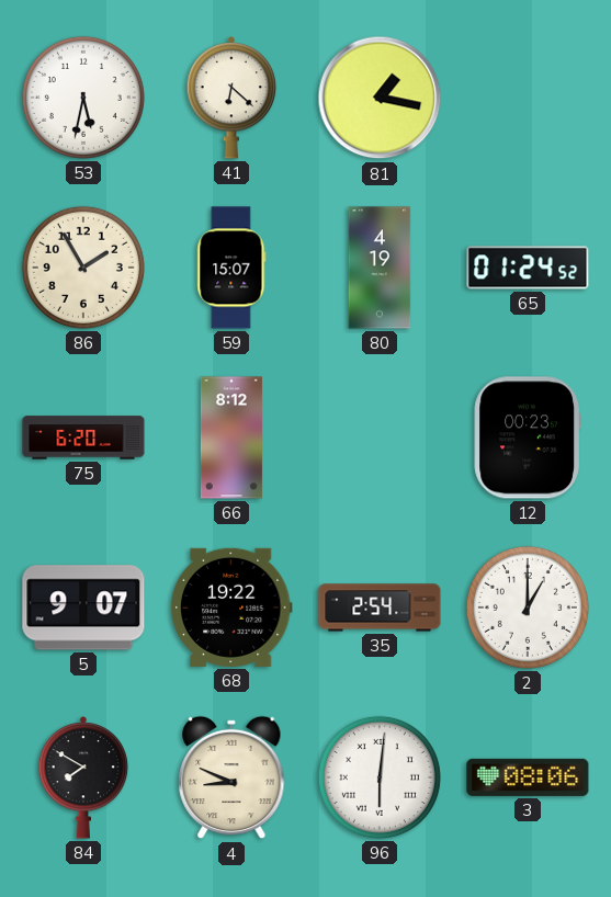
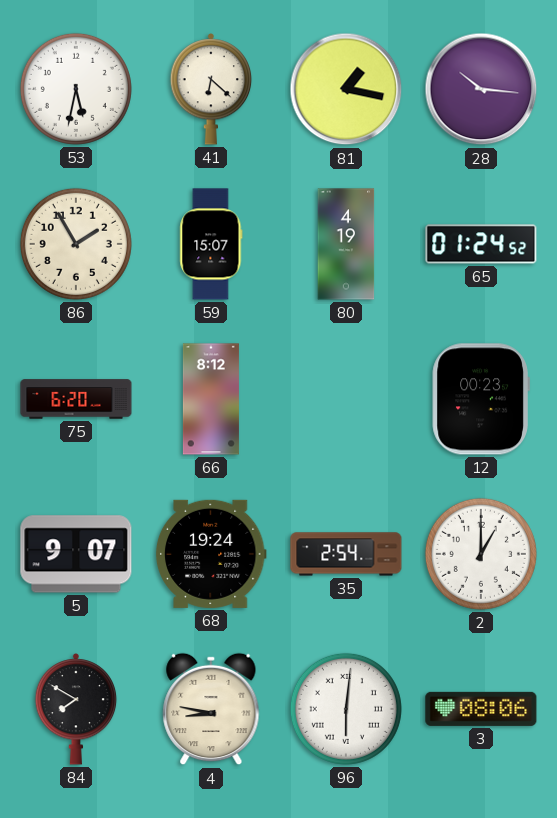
28: none -> 10:16
68: 19:22 -> 19:24
4: 8:49 -> 8:47
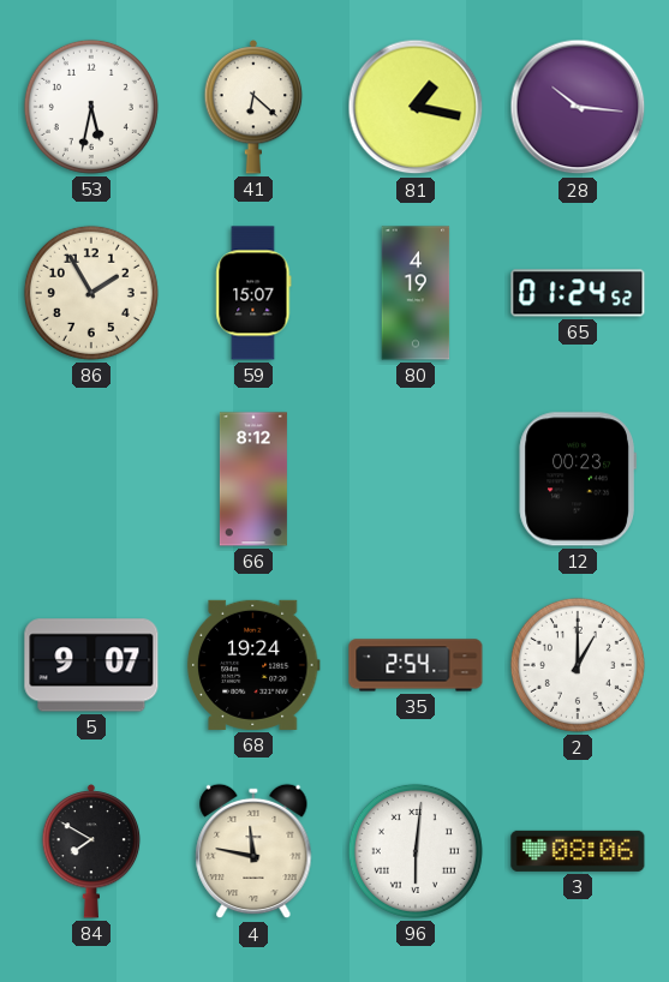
75: 6:20 -> none
4: 8:47 -> 11:47
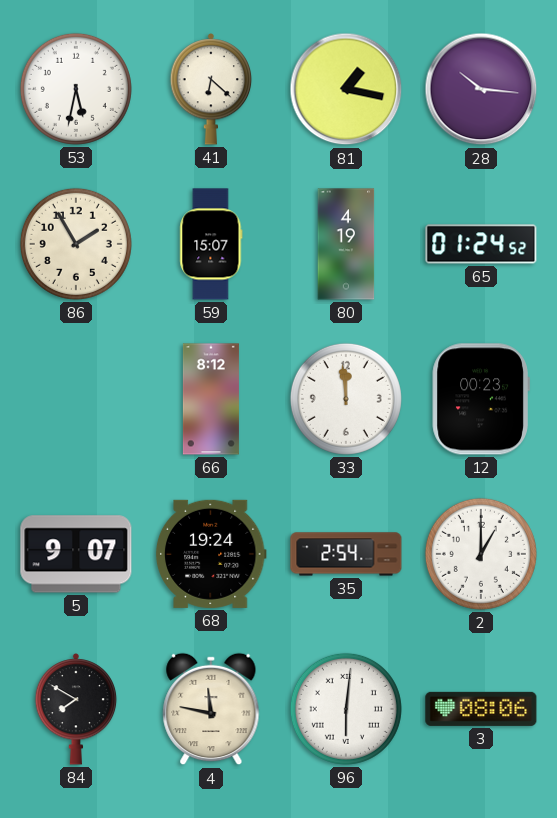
33: none -> 11:59
